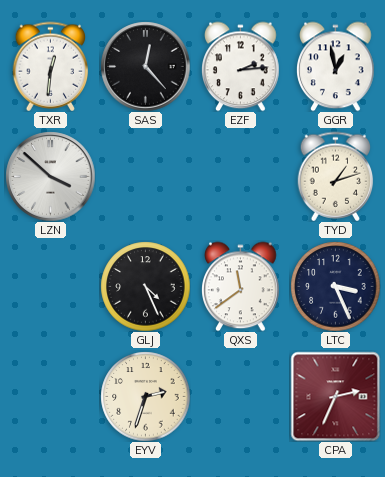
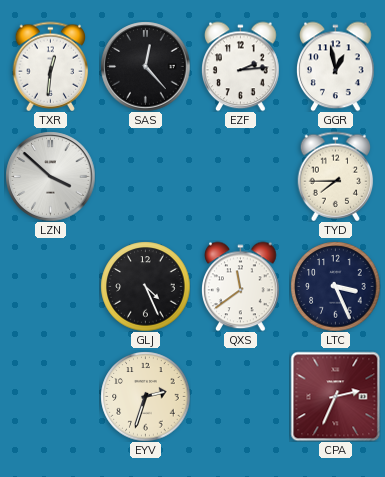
TYD: 1:12 -> 7:45
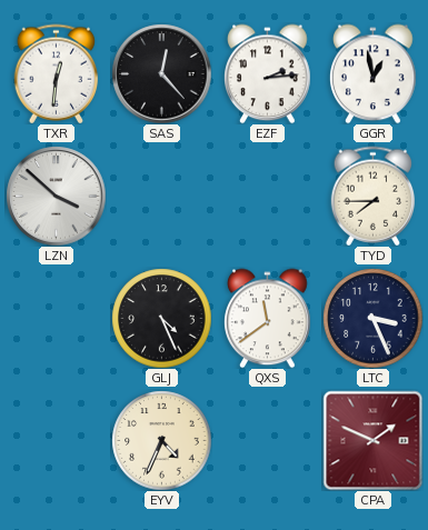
EYV: 2:33 -> 4:34
CPA: 2:34 -> 1:49
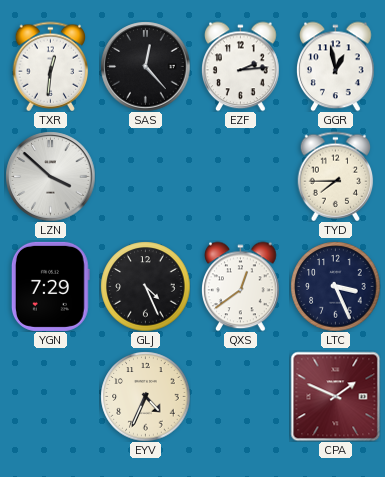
YGN: none -> 7:29
QXS: 11:39 -> 12:39
